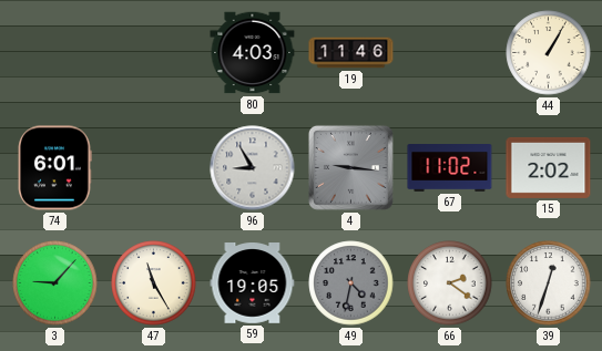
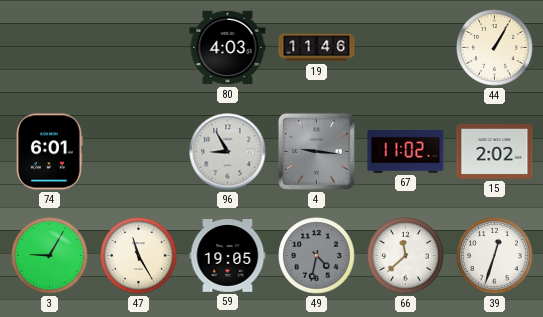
3: 9:07 -> 9:05
66: 2:21 -> 11:38
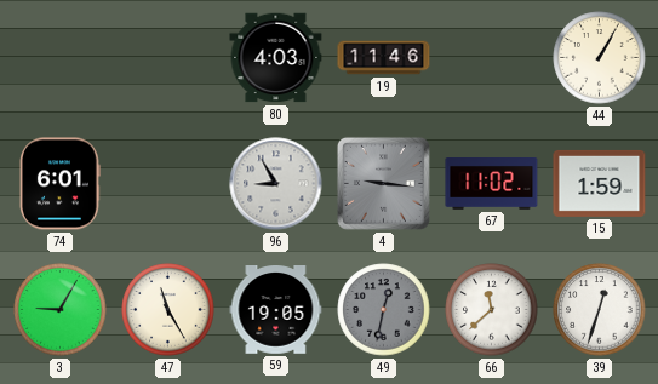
15: 2:02 -> 1:59
49: 4:32 -> 12:32
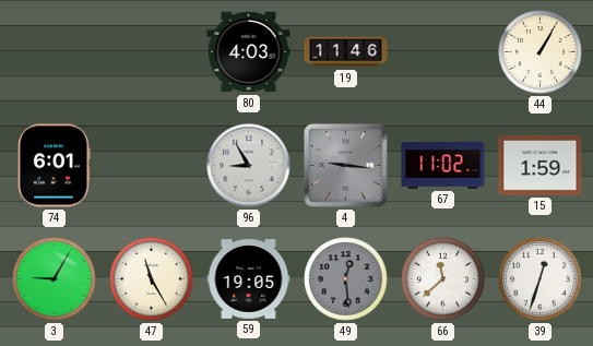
49: 12:32 -> 12:29
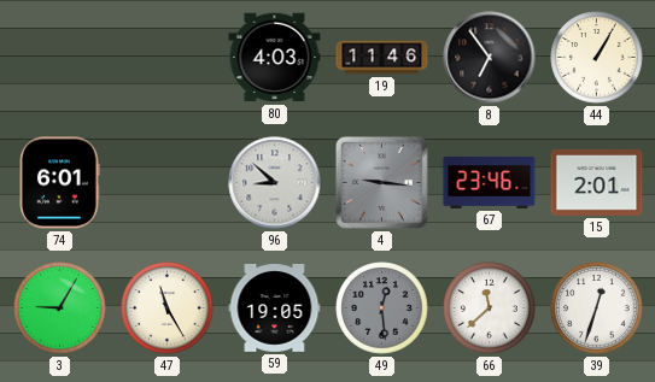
8: none -> 6:54
96: 8:55 -> 8:52
67: 11:02 -> 23:46
15: 1:59 -> 2:01
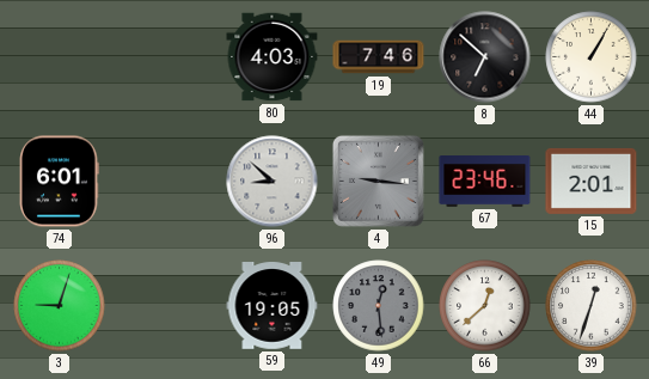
19: 11:46 -> 7:46
8: 6:54 -> 6:52
3: 9:05 -> 9:03
47: 11:25 -> none
66: 11:38 -> 12:38
